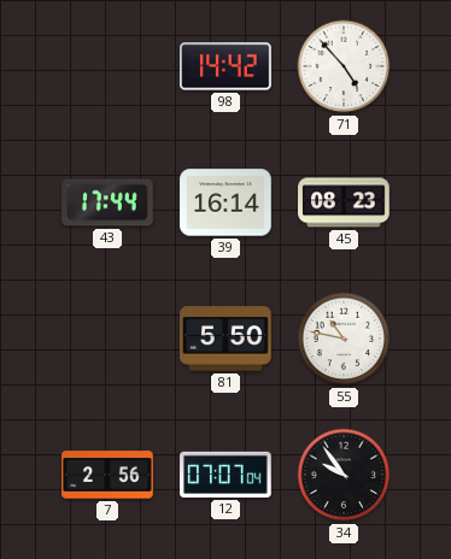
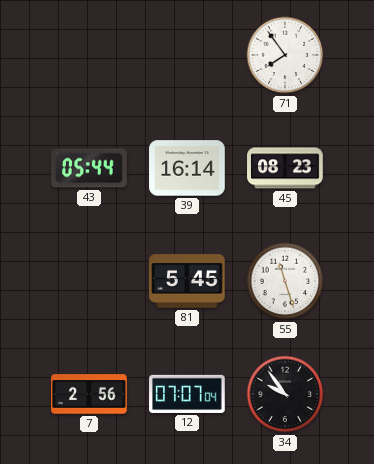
98: 14:42 -> none
71: 4:53 -> 7:54
43: 17:44 -> 05:44
81: 5:50 -> 5:45
55: 10:47 -> 11:27
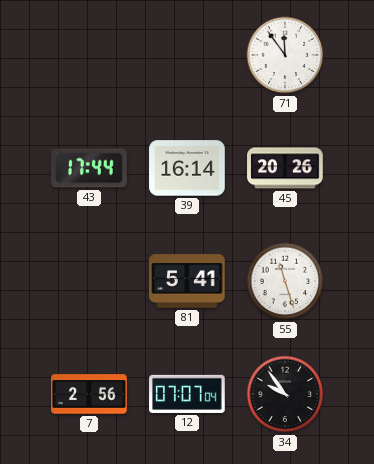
71: 7:54 -> 11:54
43: 05:44 -> 17:44
45: 08:23 -> 20:26
81: 5:45 -> 5:41
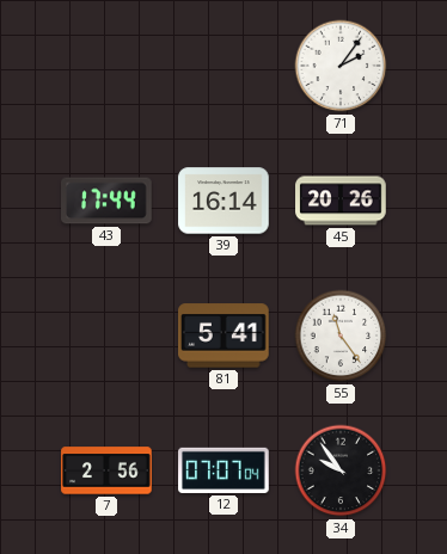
71: 11:54 -> 2:06
55: 11:27 -> 11:24
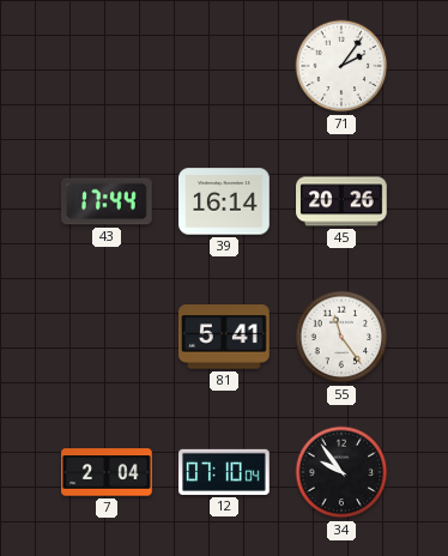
7: 2:56 -> 2:04
12: 07:07 -> 07:10
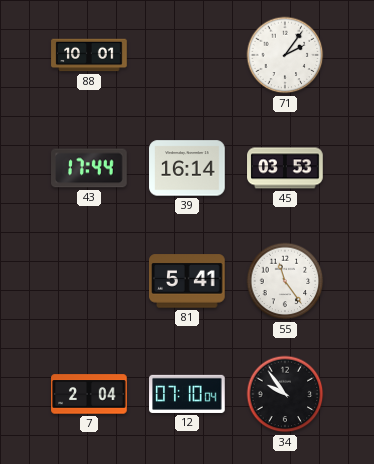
88: none -> 10:01
45: 20:26 -> 03:53
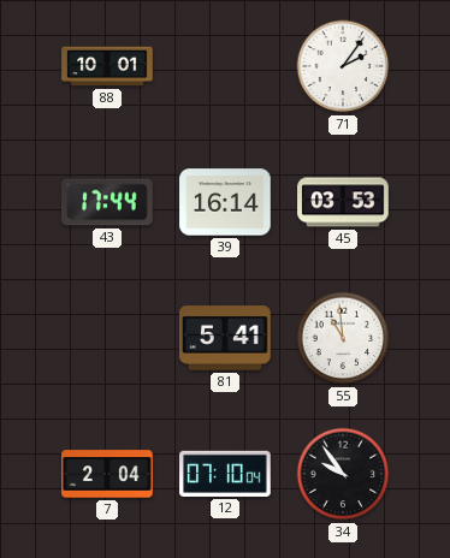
55: 11:24 -> 10:59
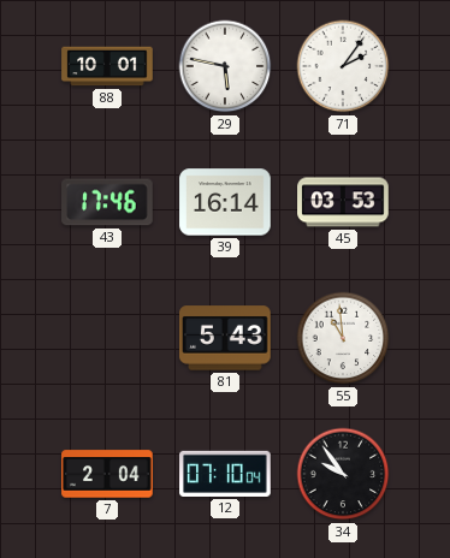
29: none -> 5:47
43: 17:44 -> 17:46
81: 5:41 -> 5:43
